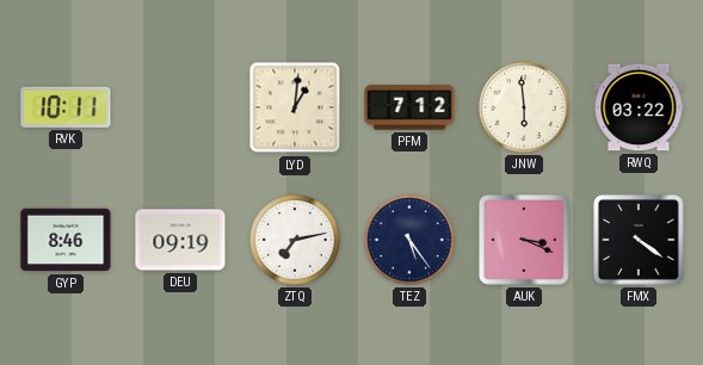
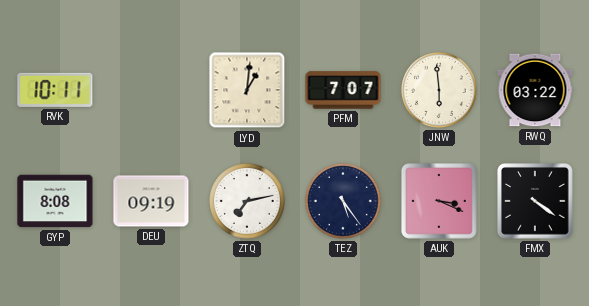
PFM: 7:12 -> 7:07
GYP: 8:46 -> 8:08
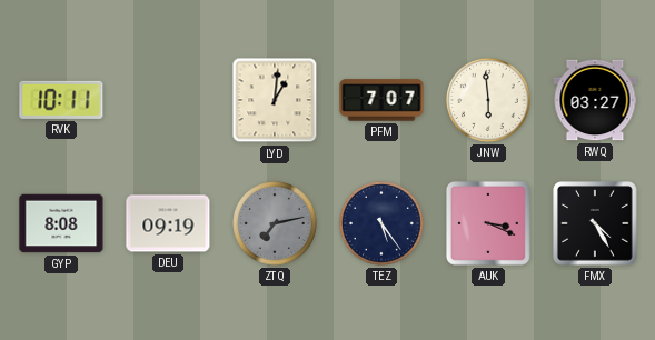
RWQ: 03:22 -> 03:27
ZTQ dial: white -> grey
FMX: 4:21 -> 4:25
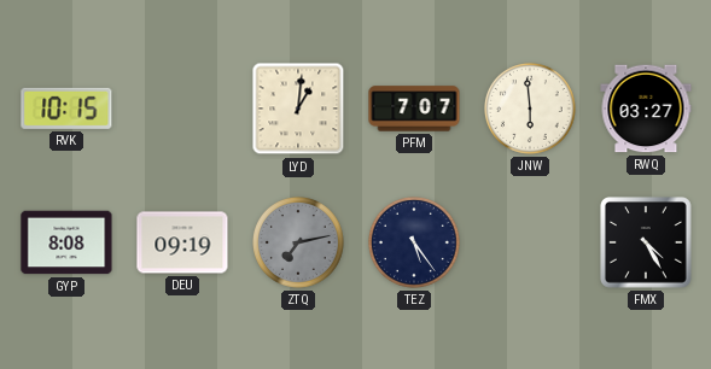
RVK: 10:11 -> 10:15
AUK: 3:19 -> none
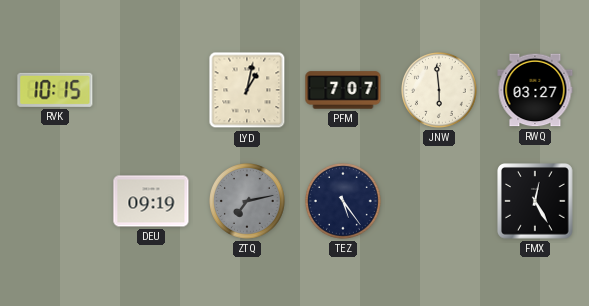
LYD: 1:01 -> 1:02
GYP: 8:08 -> none
FMX: 4:25 -> 12:25
